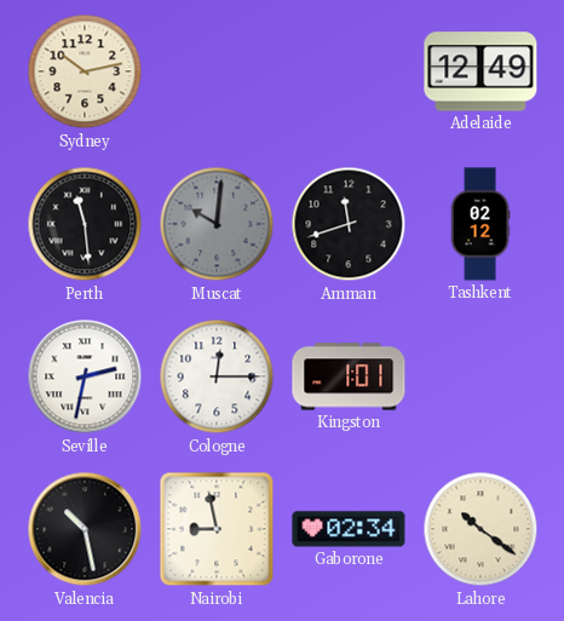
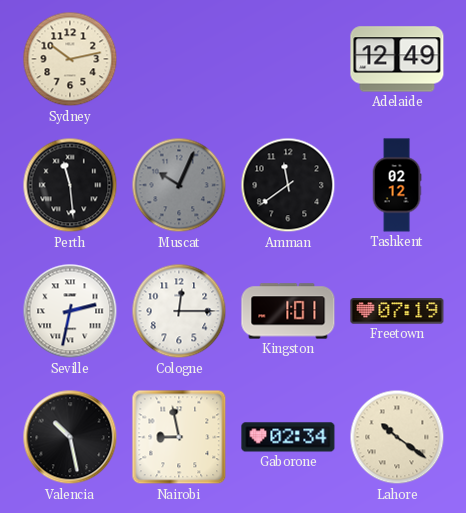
Muscat: 10:01 -> 10:04
Amman: 11:42 -> 11:39
Freetown: none -> 07:19
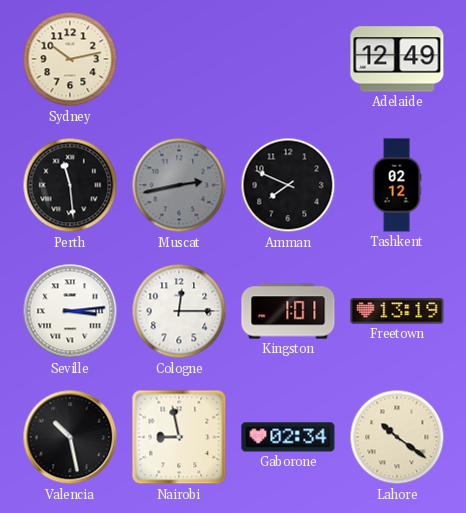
Muscat: 10:04 -> 2:43
Amman: 11:39 -> 7:49
Seville: 2:32 -> 3:14
Freetown: 07:19 -> 13:19
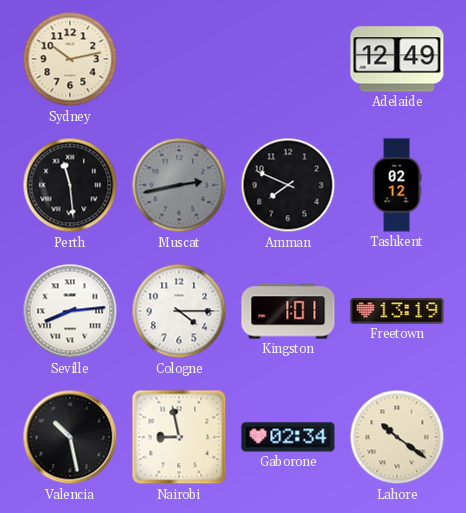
Seville: 3:14 -> 8:14
Cologne: 12:15 -> 4:15
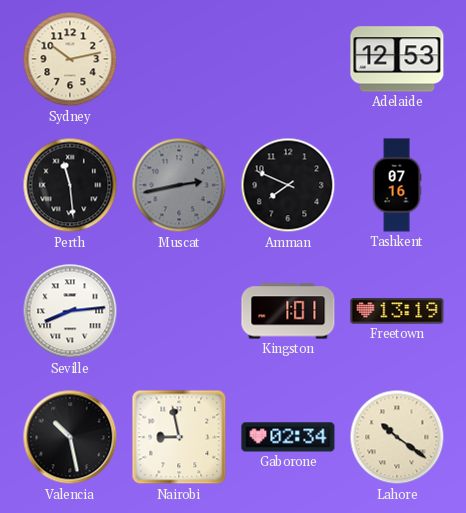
Adelaide: 12:49 -> 12:53
Tashkent: 02:12 -> 07:16
Cologne: 4:15 -> none
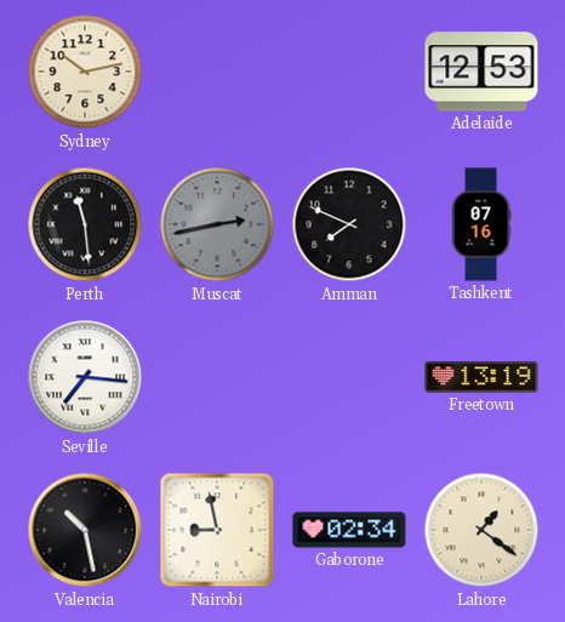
Seville: 8:14 -> 7:16
Kingston: 1:01 -> none
Lahore: 10:21 -> 1:21
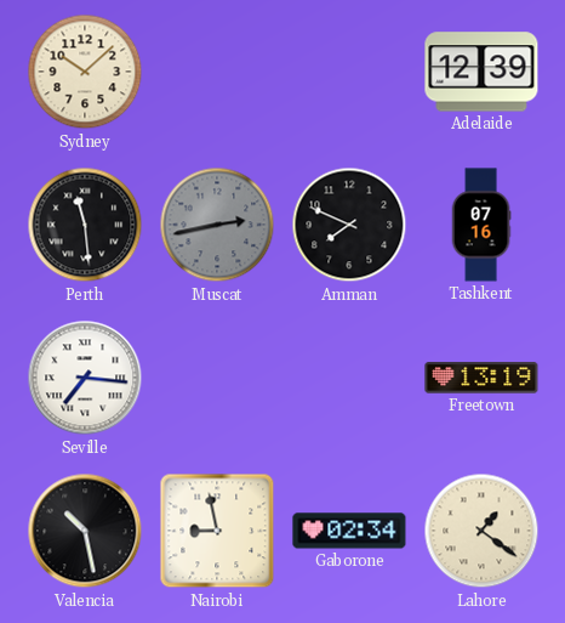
Sydney: 10:13 -> 10:08
Adelaide: 12:53 -> 12:39
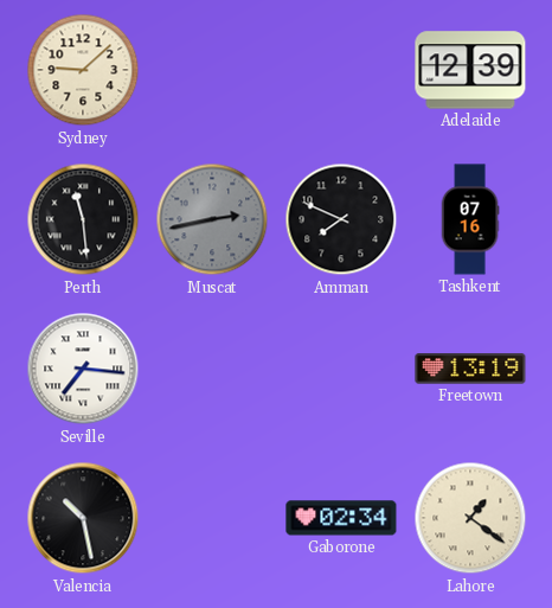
Sydney: 10:08 -> 9:08
Nairobi: 8:58 -> none
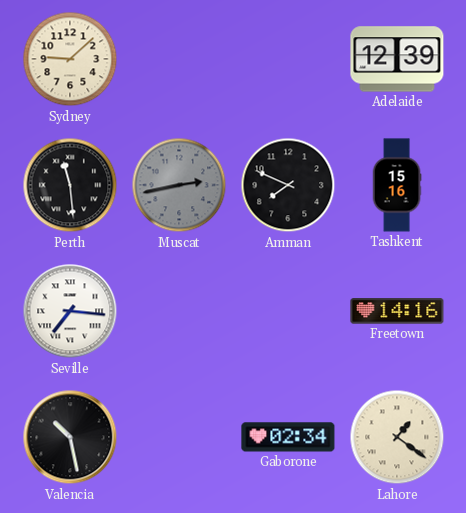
Tashkent: 07:16 -> 15:16
Freetown: 13:19 -> 14:16
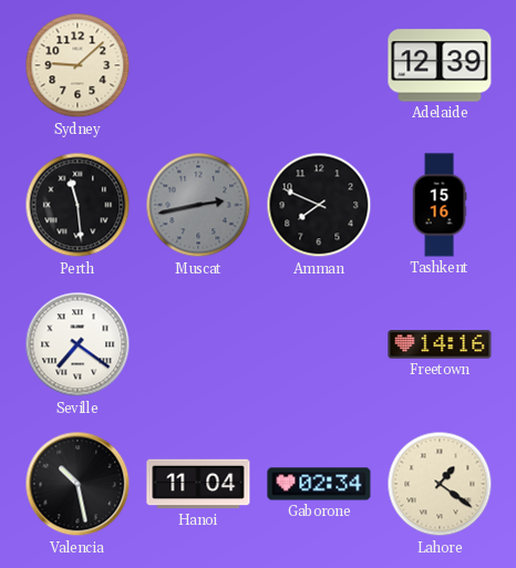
Seville: 7:16 -> 7:21
Hanoi: none -> 11:04
